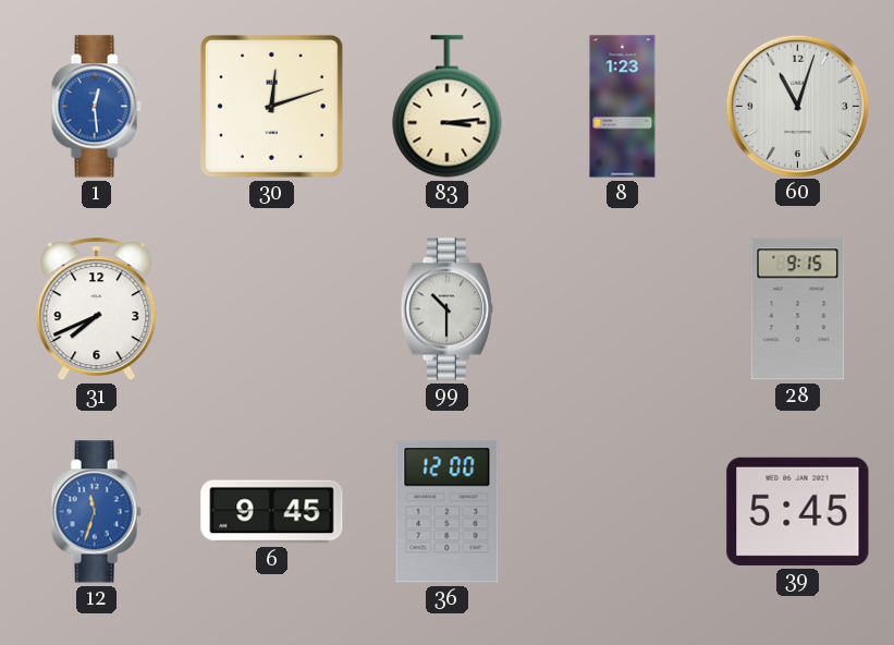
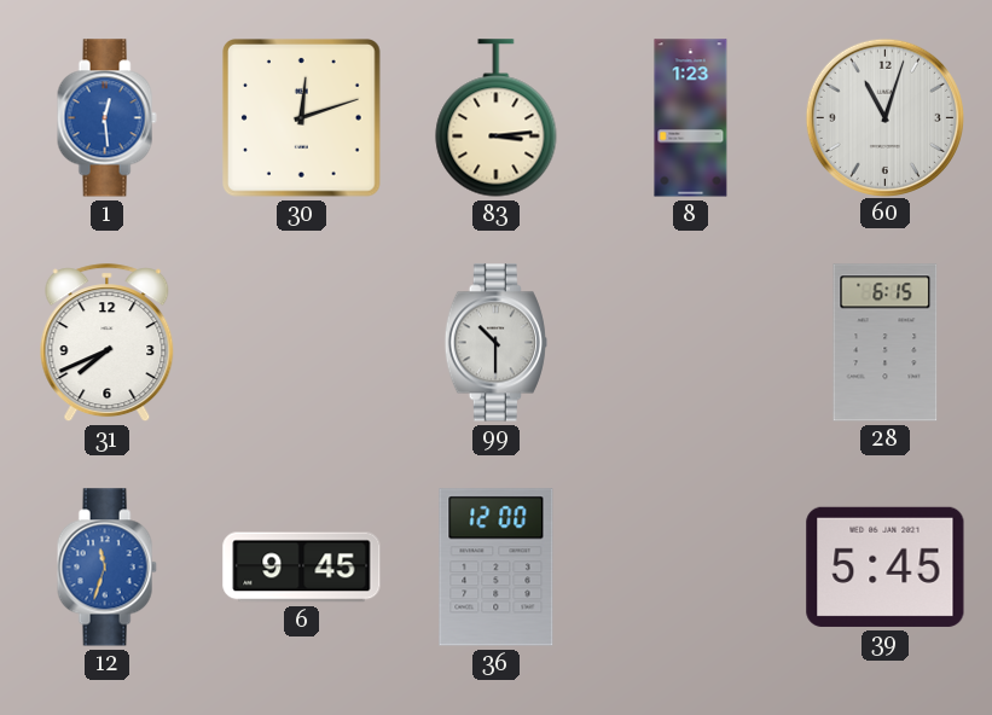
28: 9:15 -> 6:15
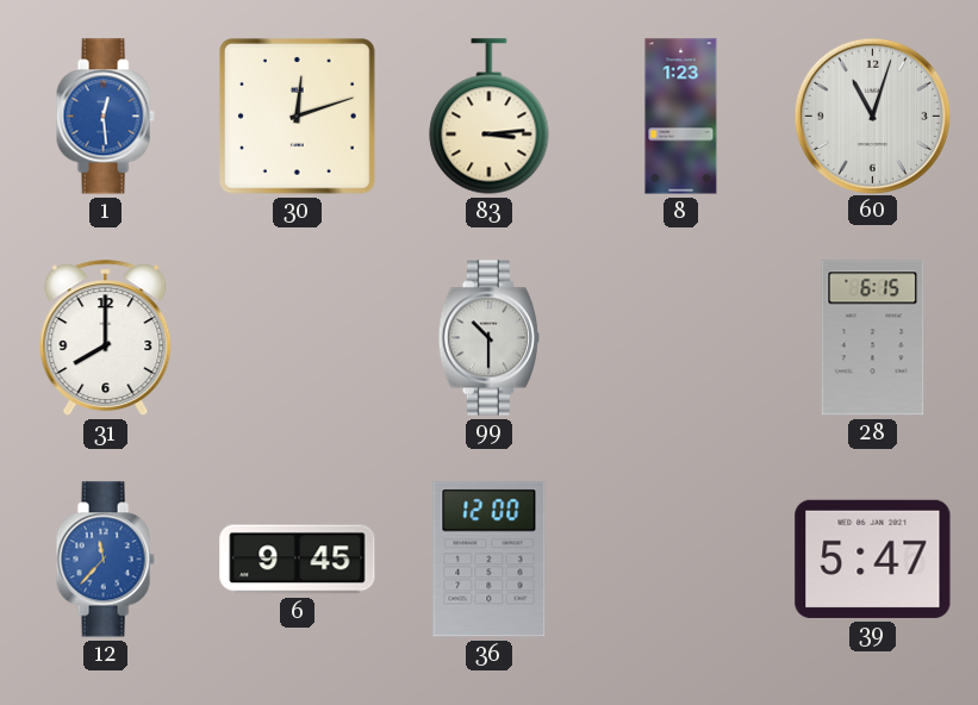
31: 7:41 -> 8:00
12: 11:33 -> 11:37
39: 5:45 -> 5:47
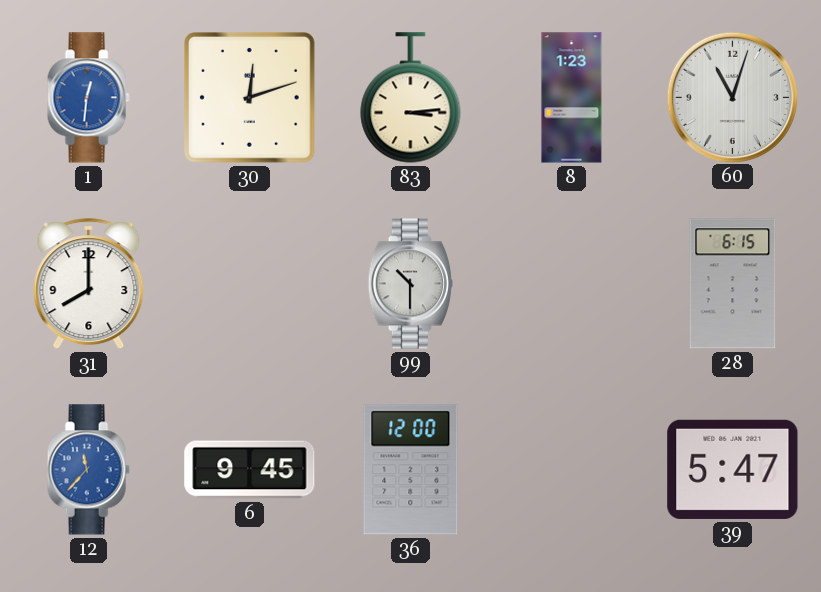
1: 12:29 -> 12:31
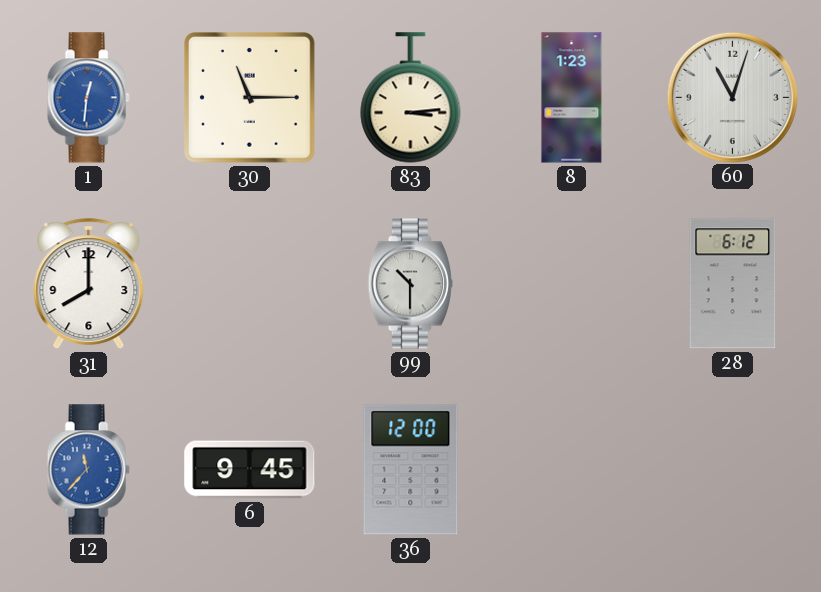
30: 12:12 -> 11:15
28: 6:15 -> 6:12
39: 5:47 -> none
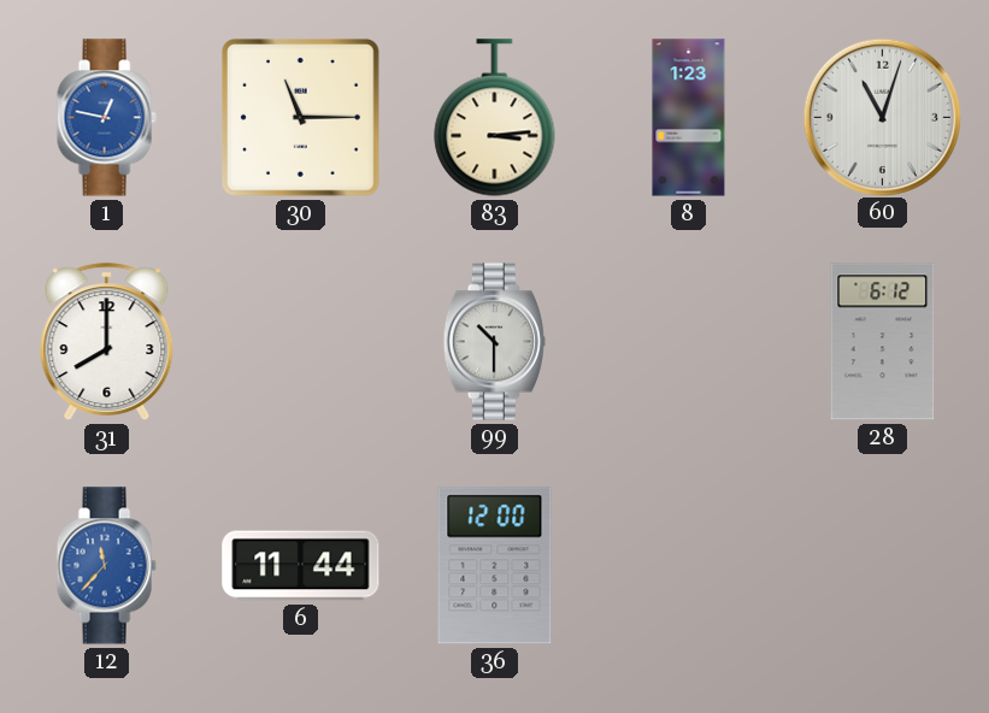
1: 12:31 -> 12:47
6: 9:45 -> 11:44
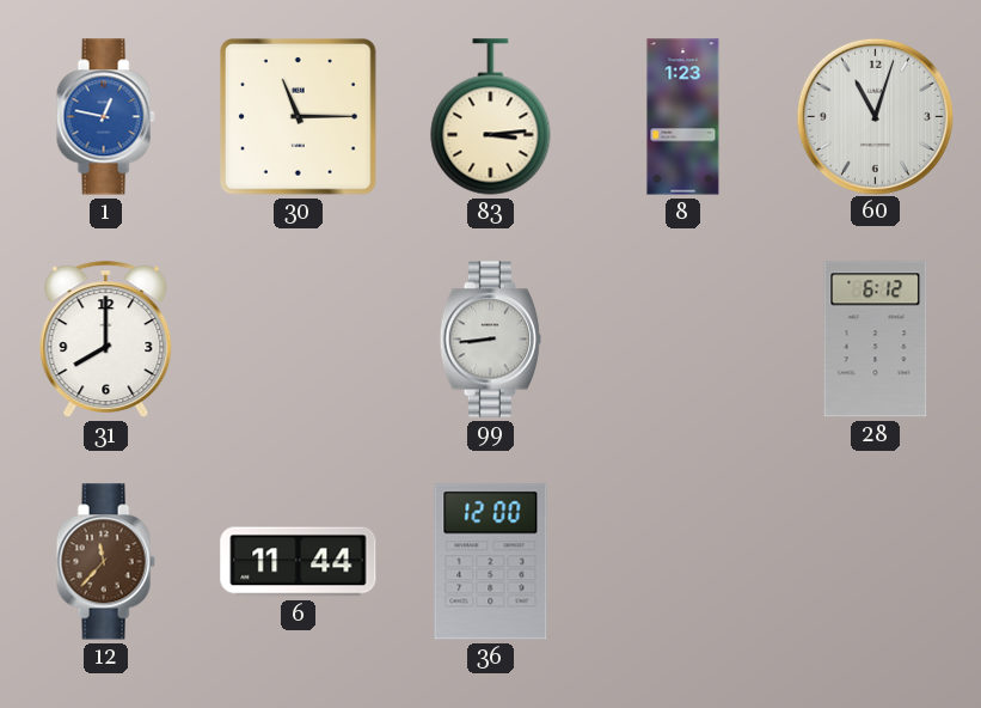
99: 10:30 -> 8:44
12 dial: blue -> brown
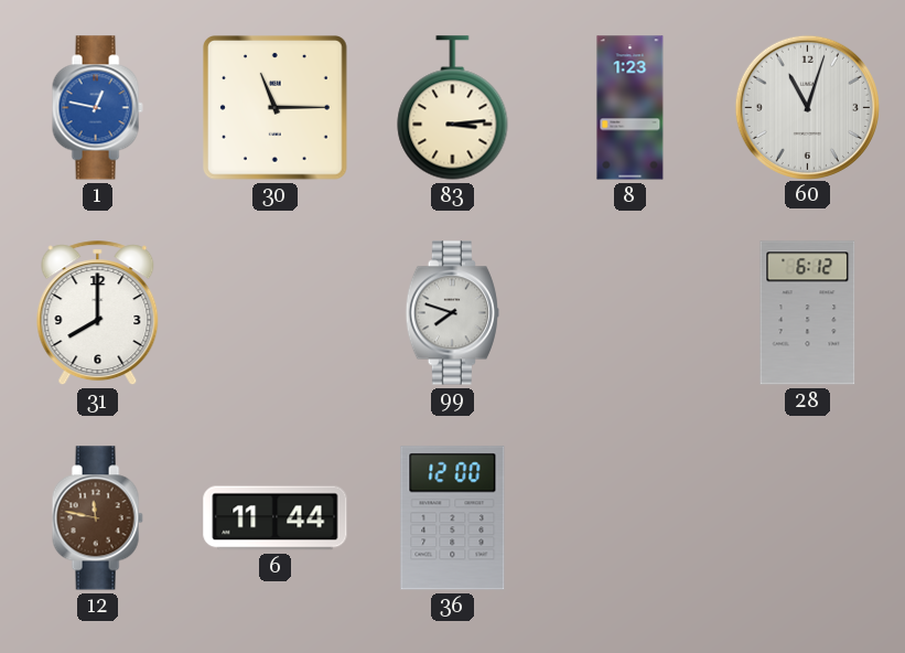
99: 8:44 -> 7:48
12: 11:37 -> 11:47
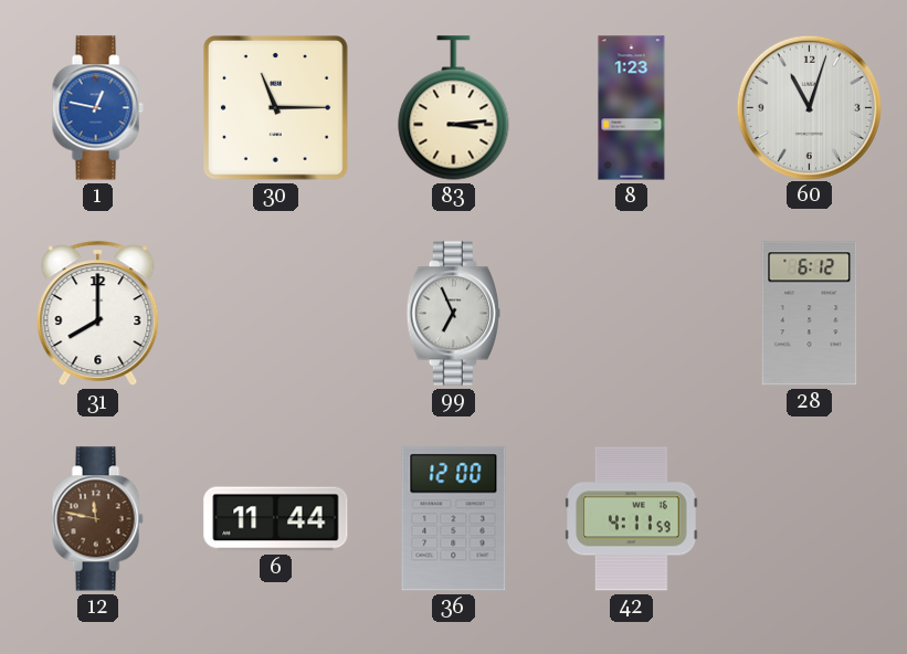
99: 7:48 -> 6:56
42: none -> 4:11
